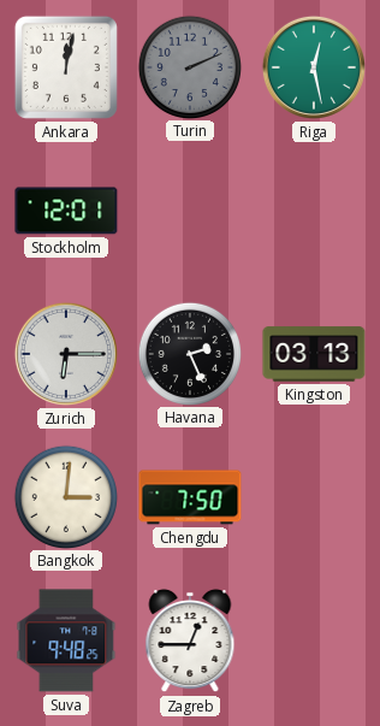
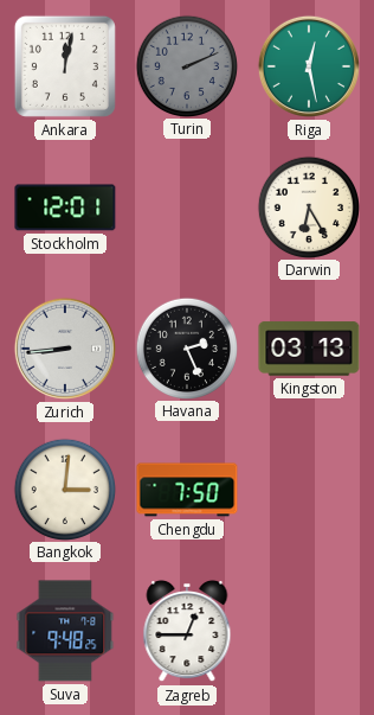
Darwin: none -> 6:25
Zurich: 6:15 -> 8:44
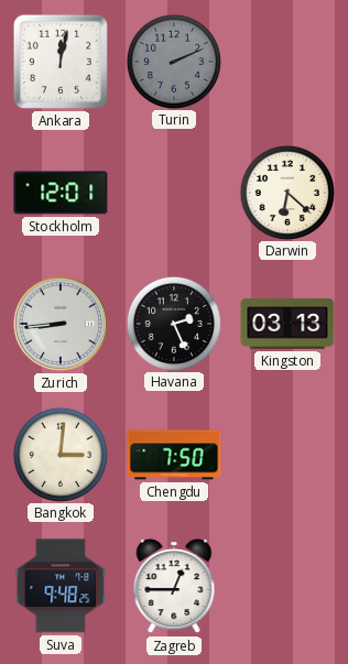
Riga: 12:28 -> none
Darwin: 6:25 -> 6:22
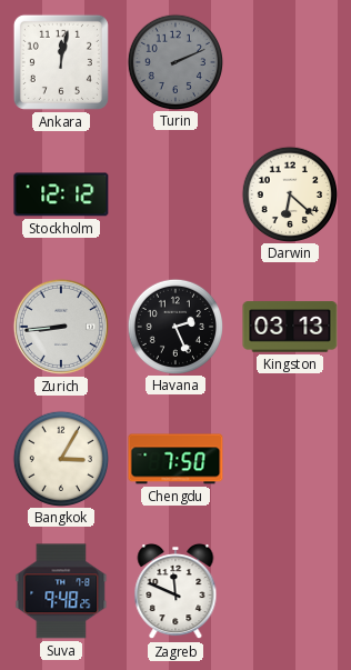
Stockholm: 12:01 -> 12:12
Bangkok: 3:01 -> 3:05
Zagreb: 12:45 -> 11:49
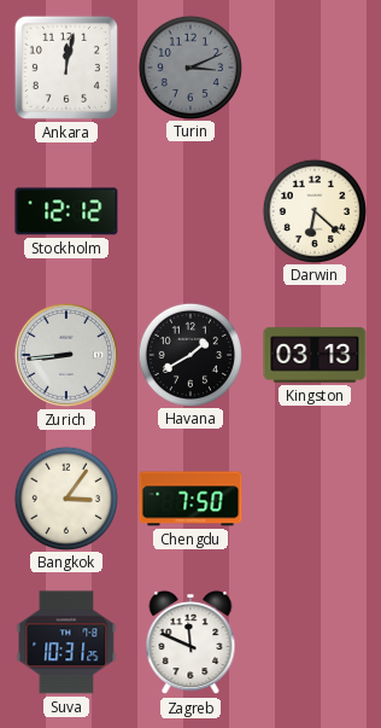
Turin: 2:11 -> 3:11
Havana: 2:26 -> 1:40
Bangkok: 3:05 -> 3:06
Suva: 9:48 -> 10:31
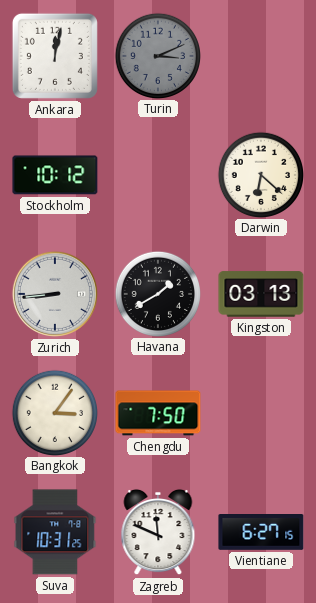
Stockholm: 12:12 -> 10:12
Vientiane: none -> 6:27
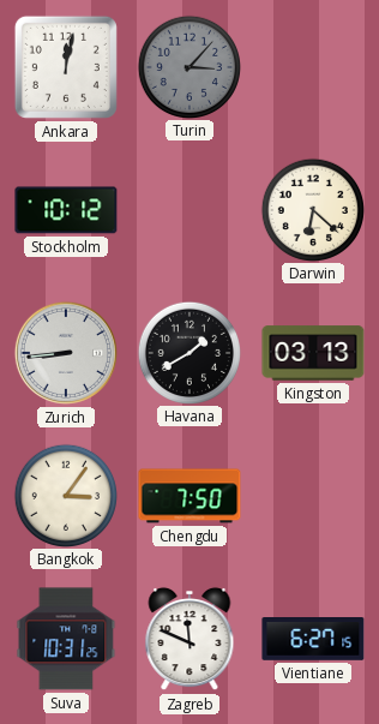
Turin: 3:11 -> 3:07
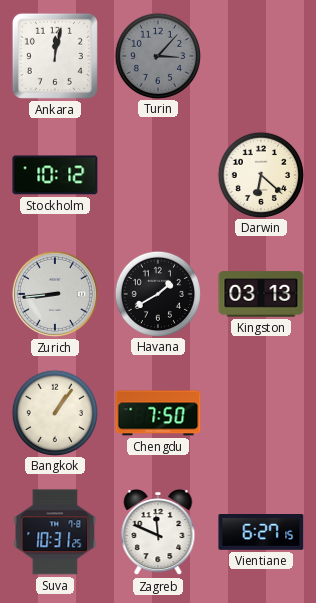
Bangkok: 3:06 -> 1:06
